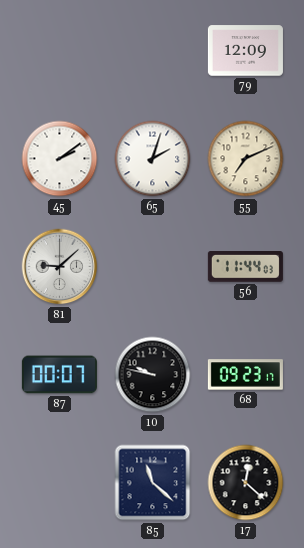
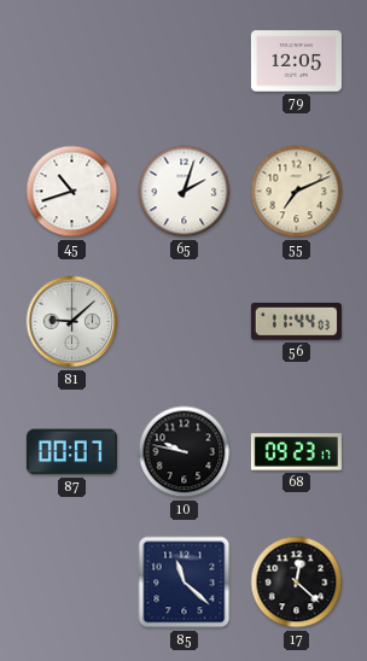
79: 12:09 -> 12:05
45: 2:09 -> 10:42
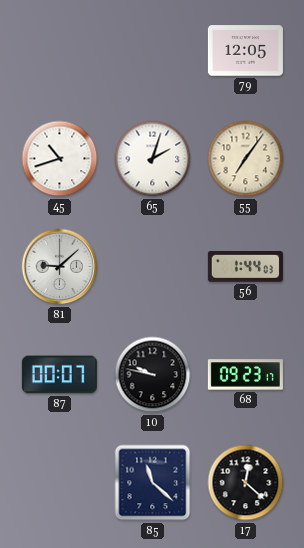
55: 7:11 -> 7:06
56: 11:44 -> 1:44
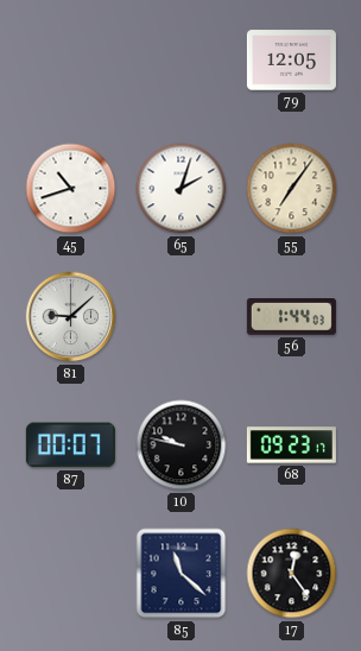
17: 12:22 -> 12:24
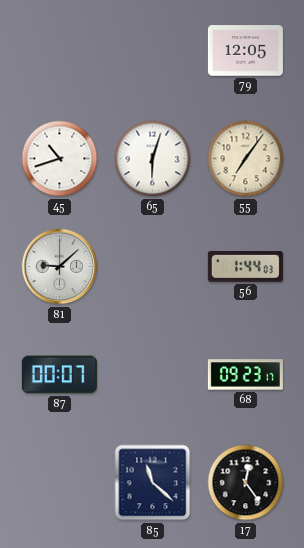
65: 2:03 -> 6:03
10: 9:47 -> none
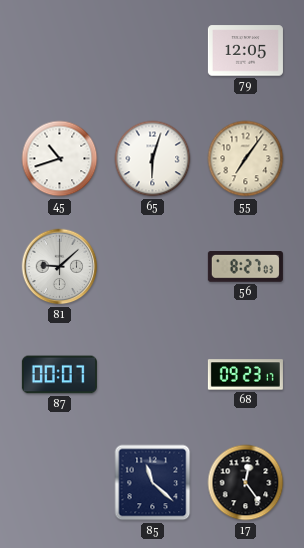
56: 1:44 -> 8:27
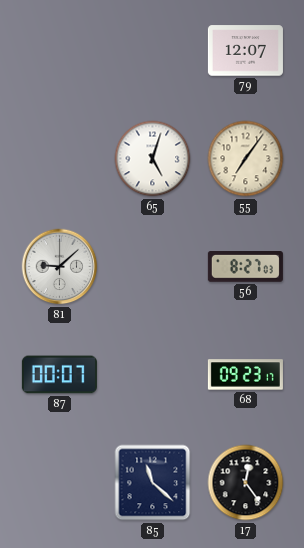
79: 12:05 -> 12:07
45: 10:42 -> none
65: 6:03 -> 5:03
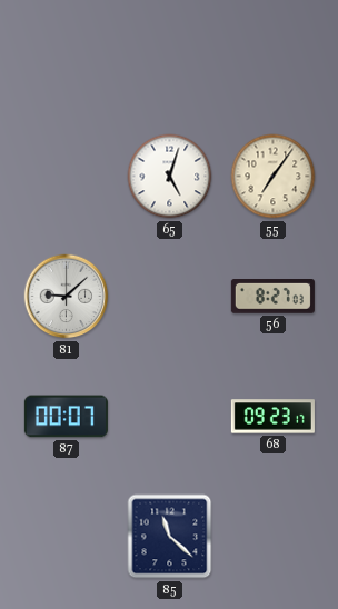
79: 12:07 -> none
17: 12:24 -> none
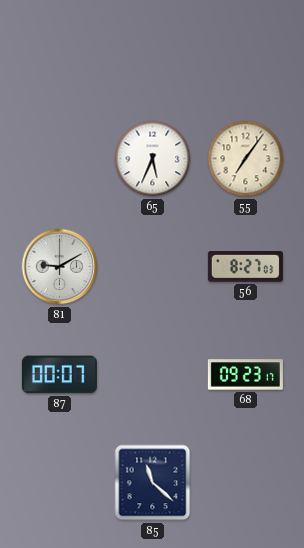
65: 5:03 -> 5:34
81: 9:08 -> 9:10
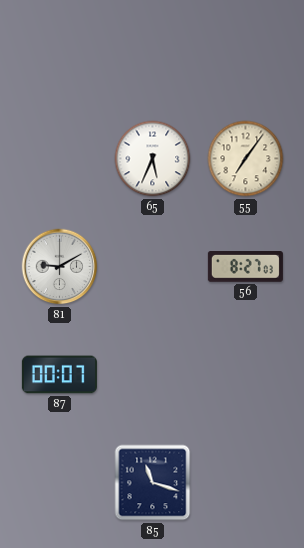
68: 09:23 -> none
85: 11:22 -> 11:18
